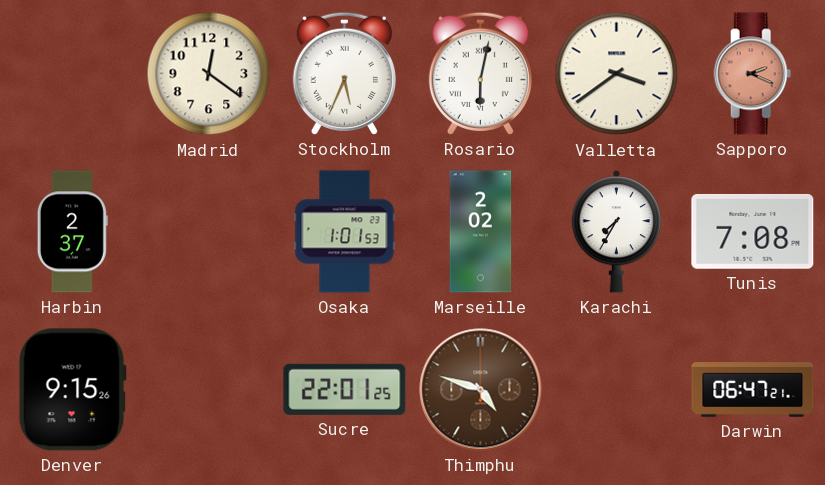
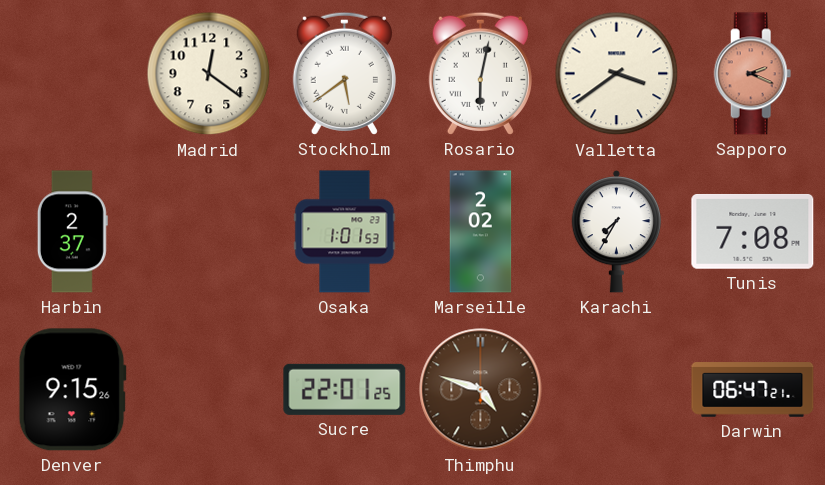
Stockholm: 5:34 -> 5:39
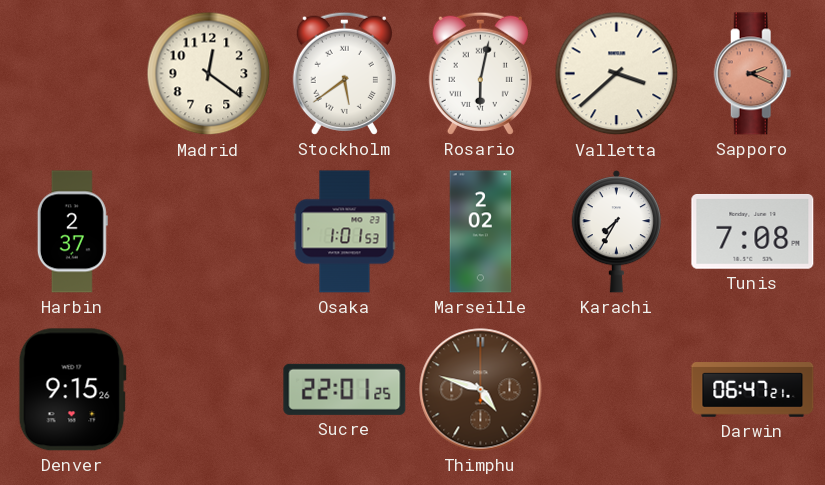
Valletta: 3:39 -> 3:38
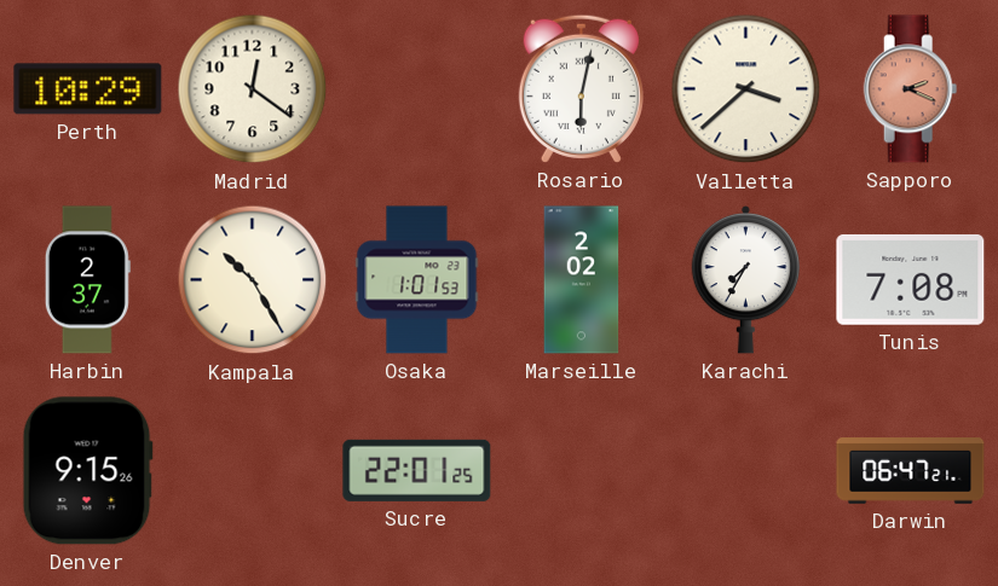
Perth: none -> 10:29
Stockholm: 5:39 -> none
Kampala: none -> 10:25
Thimphu: 4:48 -> none
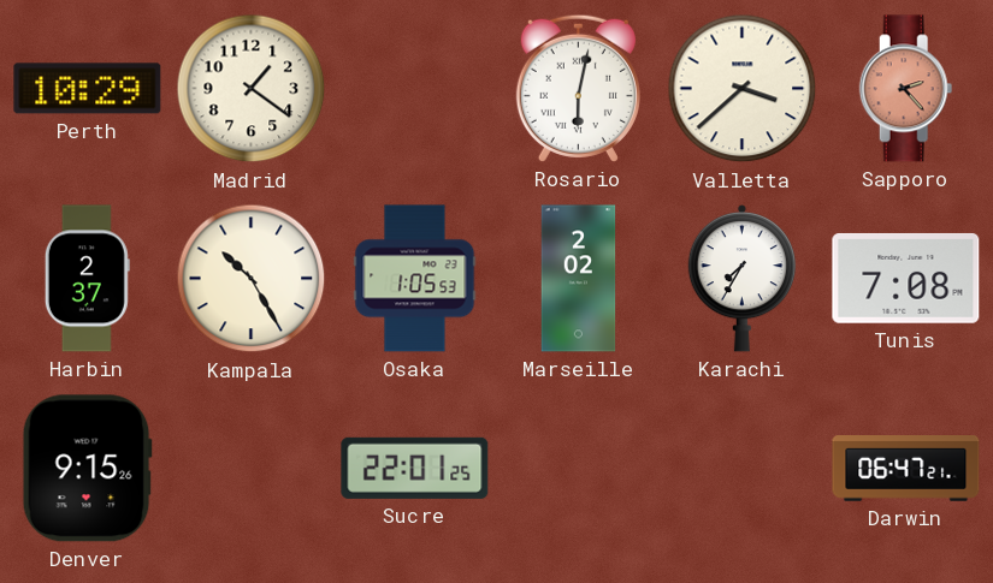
Madrid: 12:21 -> 1:21
Sapporo: 2:19 -> 2:23
Osaka: 1:01 -> 1:05
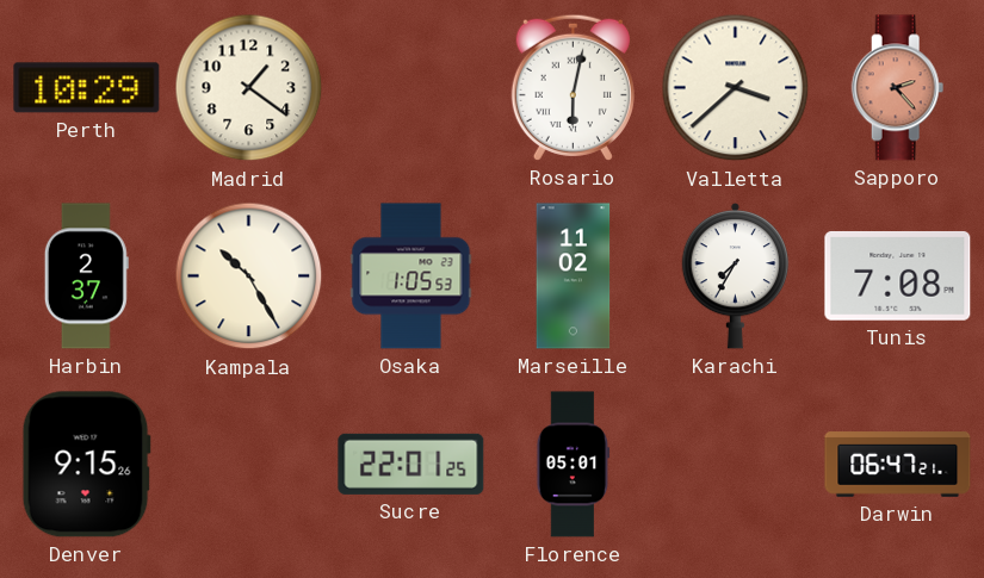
Marseille: 2:02 -> 11:02
Florence: none -> 05:01
